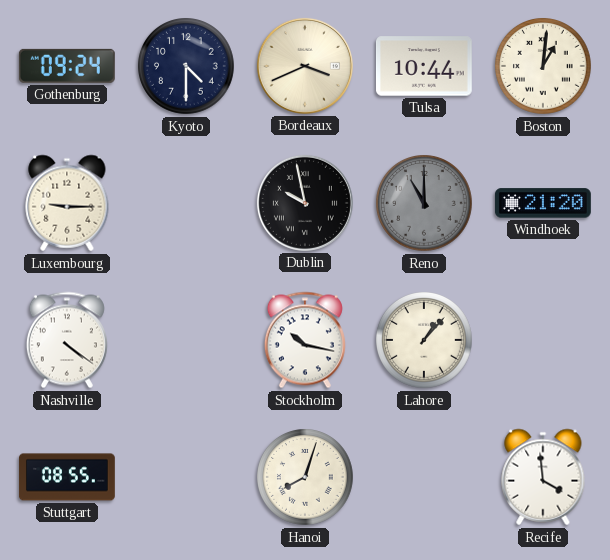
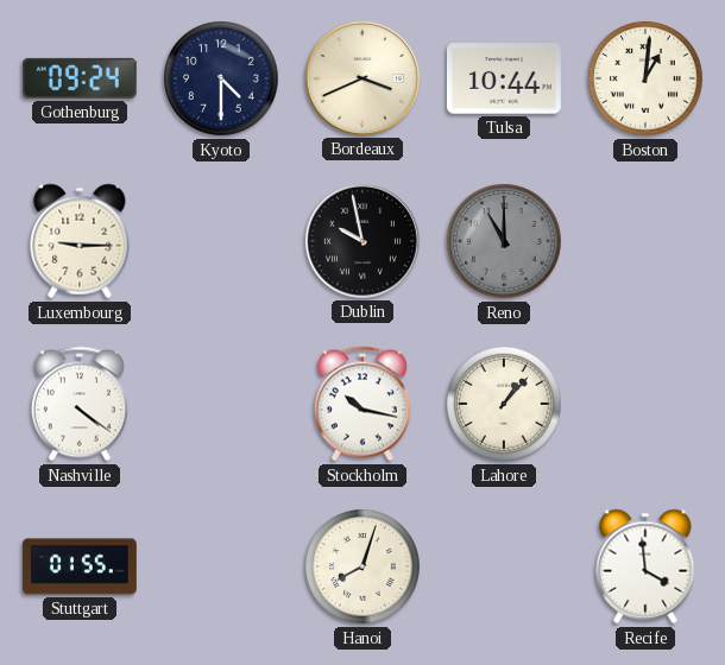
Windhoek: 21:20 -> none
Stuttgart: 08:55 -> 01:55
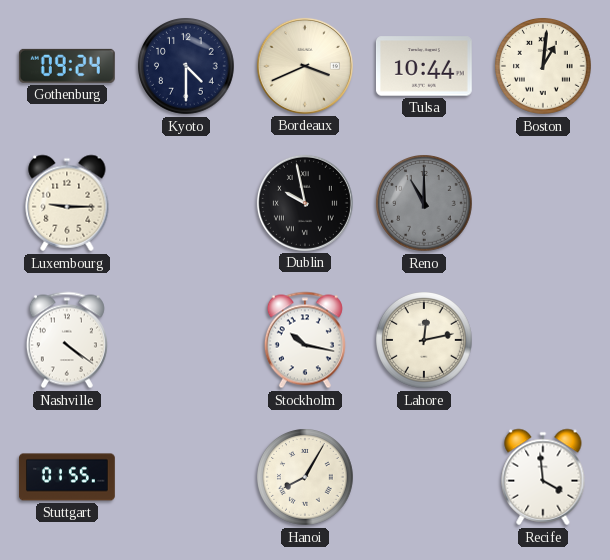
Lahore: 1:07 -> 12:13
Hanoi: 8:03 -> 8:05
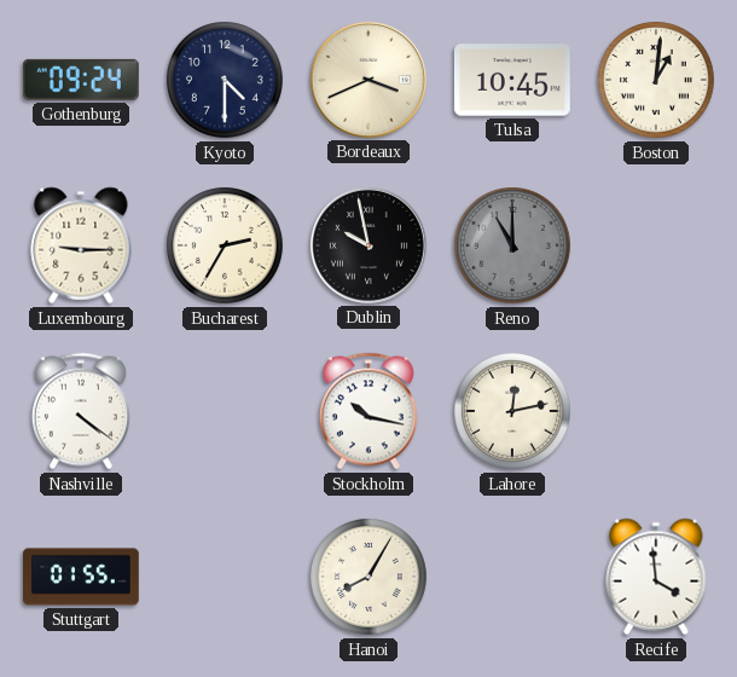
Tulsa: 10:44 -> 10:45
Bucharest: none -> 2:35
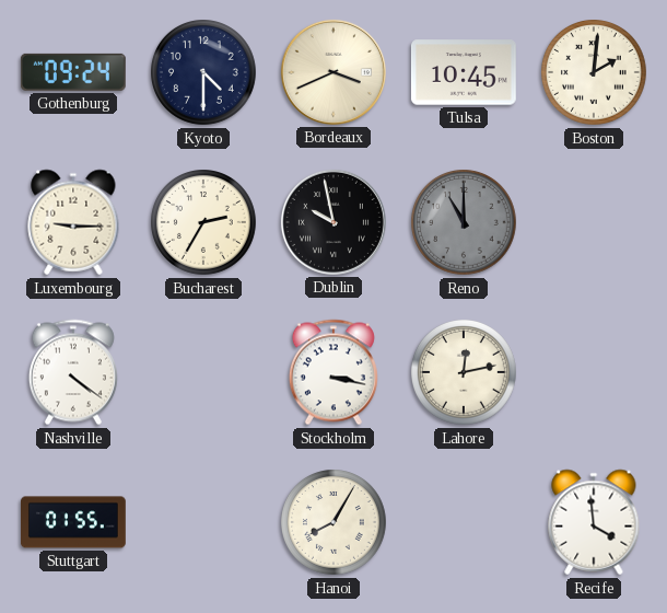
Boston: 1:01 -> 2:01
Stockholm: 10:17 -> 3:17
